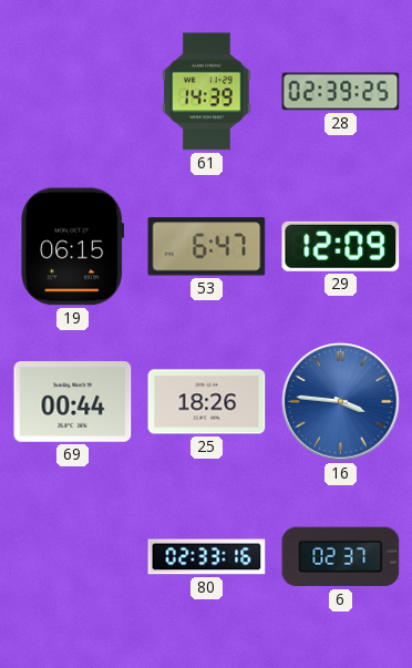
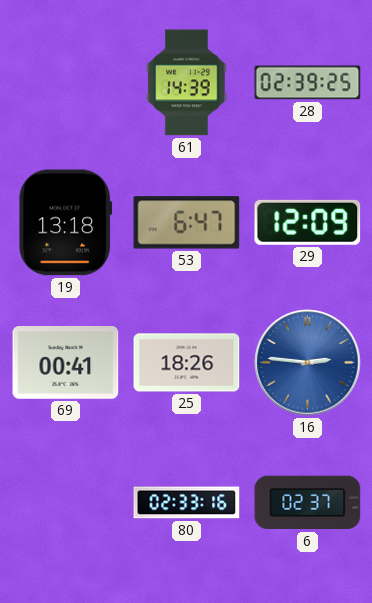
19: 06:15 -> 13:18
69: 00:44 -> 00:41
16: 3:46 -> 2:46
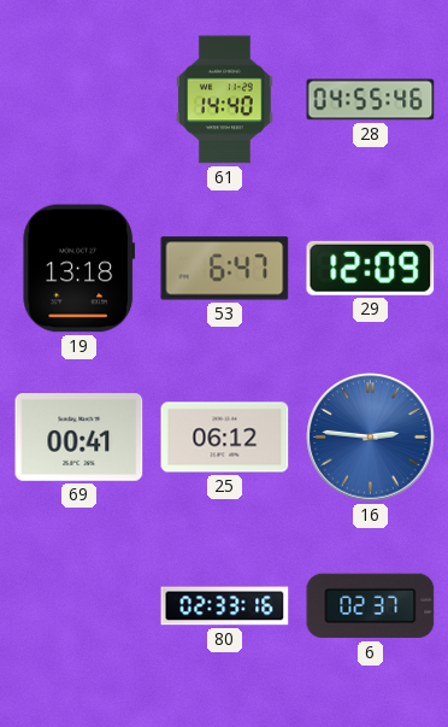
61: 14:39 -> 14:40
28: 02:39 -> 04:55
25: 18:26 -> 06:12
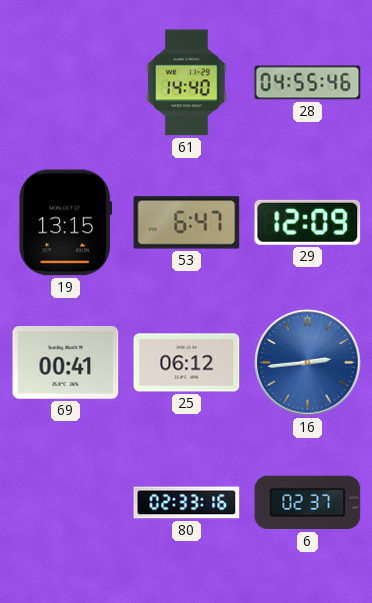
19: 13:18 -> 13:15
16: 2:46 -> 2:44
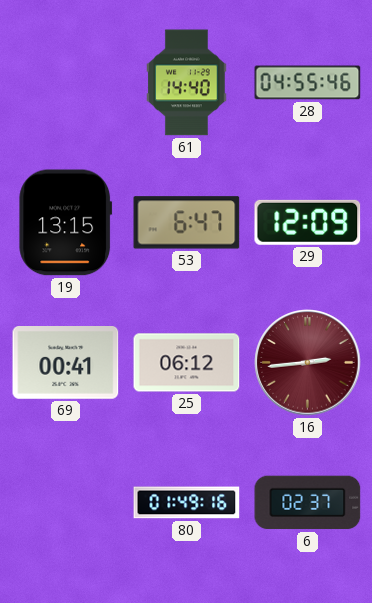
16 dial: blue -> burgundy
80: 02:33 -> 01:49
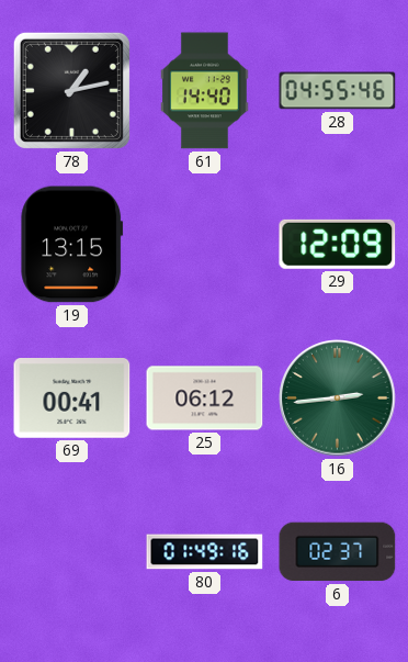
78: none -> 1:13
53: 6:47 -> none
16 dial: burgundy -> green
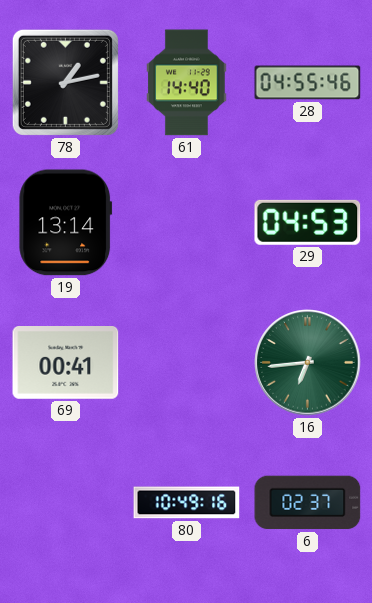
19: 13:15 -> 13:14
29: 12:09 -> 04:53
25: 06:12 -> none
16: 2:44 -> 6:44
80: 01:49 -> 10:49
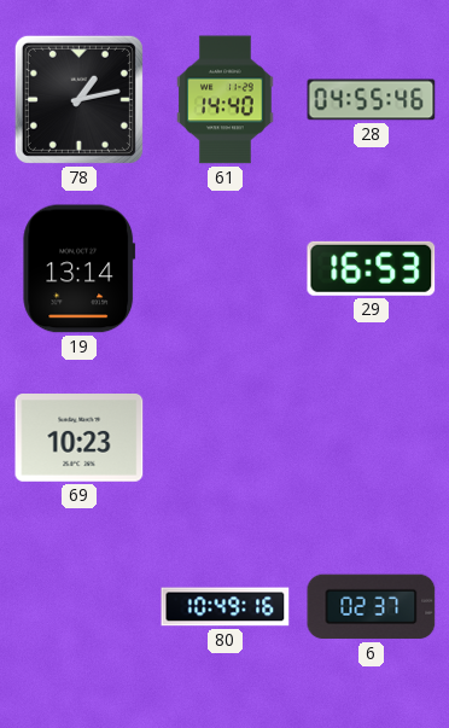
29: 04:53 -> 16:53
69: 00:41 -> 10:23
16: 6:44 -> none
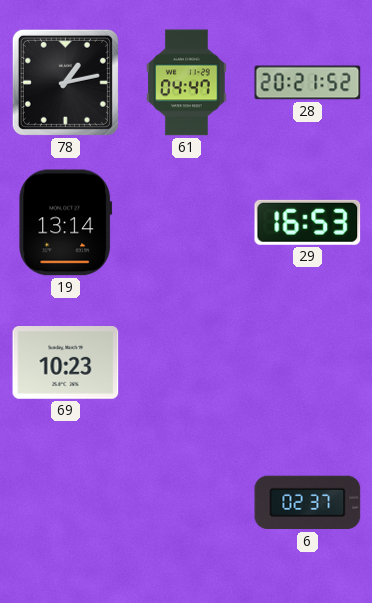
61: 14:40 -> 04:47
28: 04:55 -> 20:21
80: 10:49 -> none
